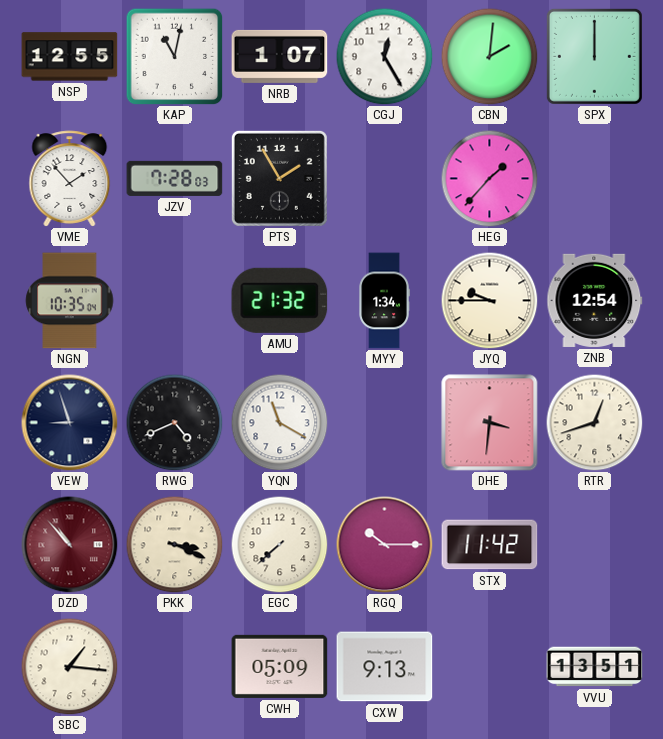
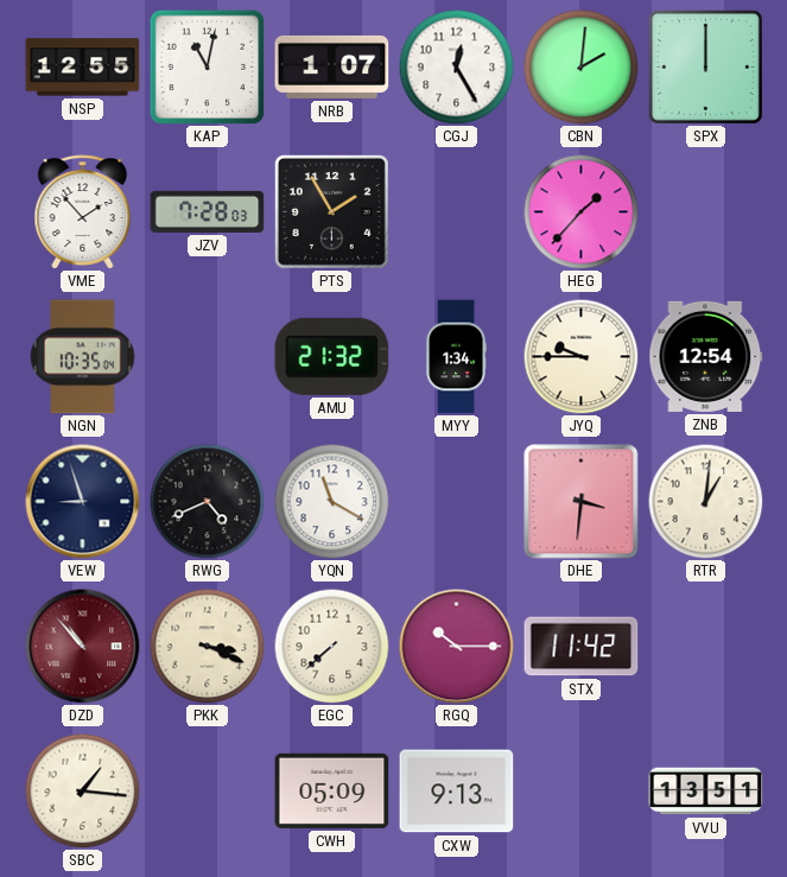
RTR: 12:42 -> 1:01
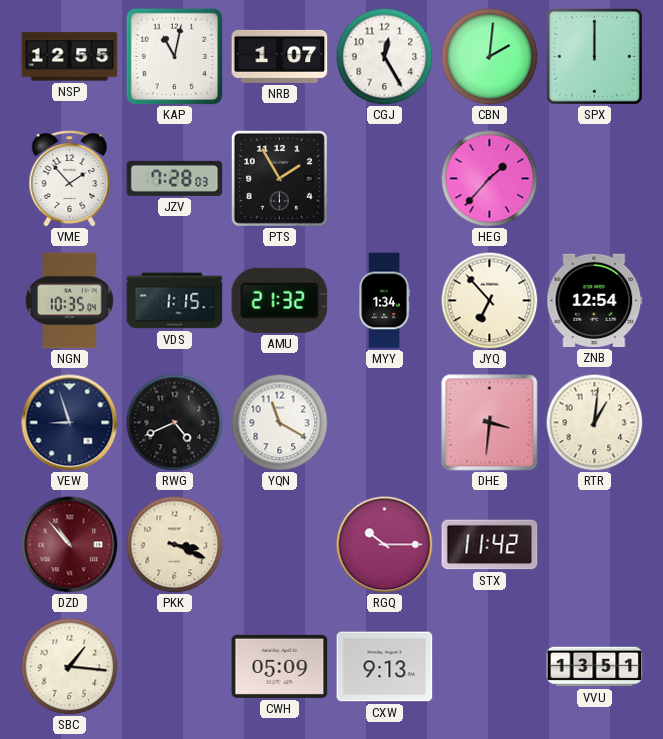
VDS: none -> 1:15
JYQ: 9:45 -> 6:53
EGC: 7:38 -> none
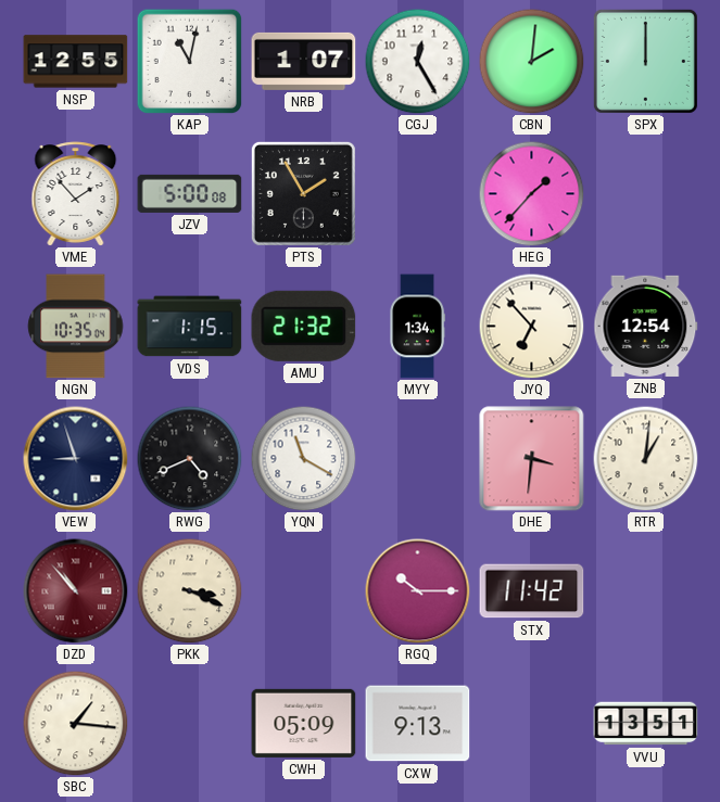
JZV: 7:28 -> 5:00
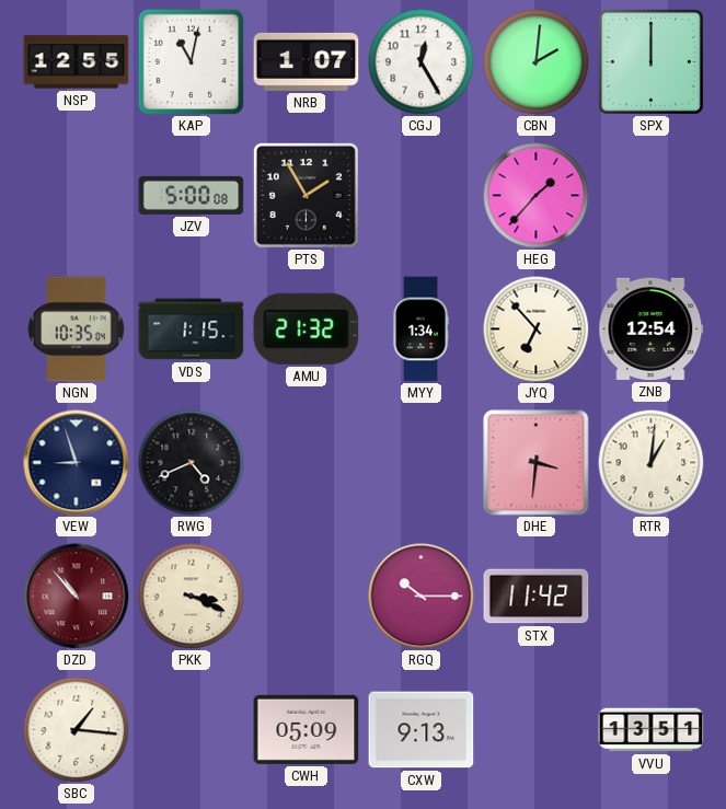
VME: 1:53 -> none
YQN: 11:20 -> none
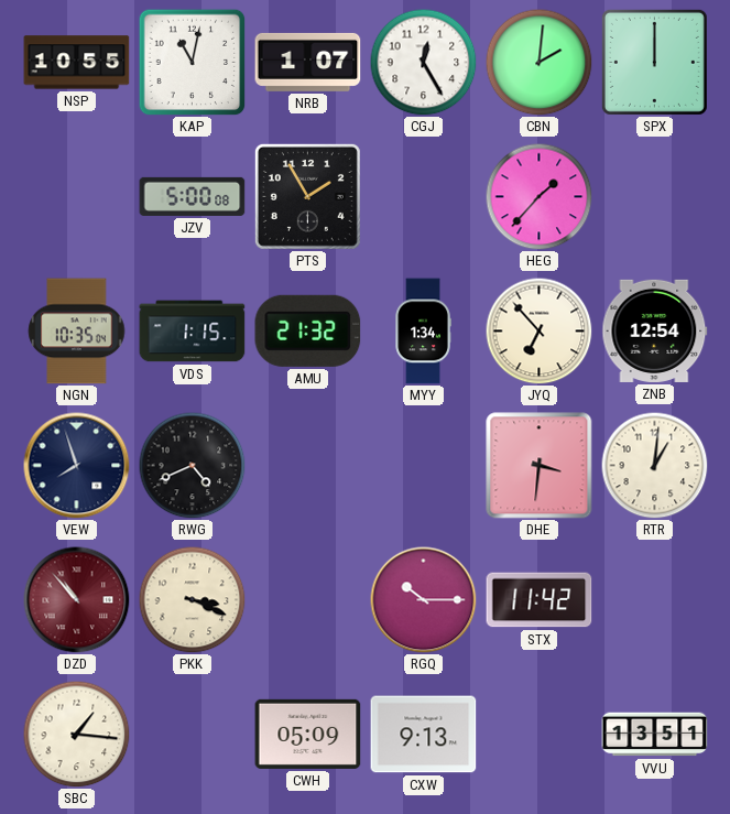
NSP: 12:55 -> 10:55
VEW: 8:57 -> 7:57
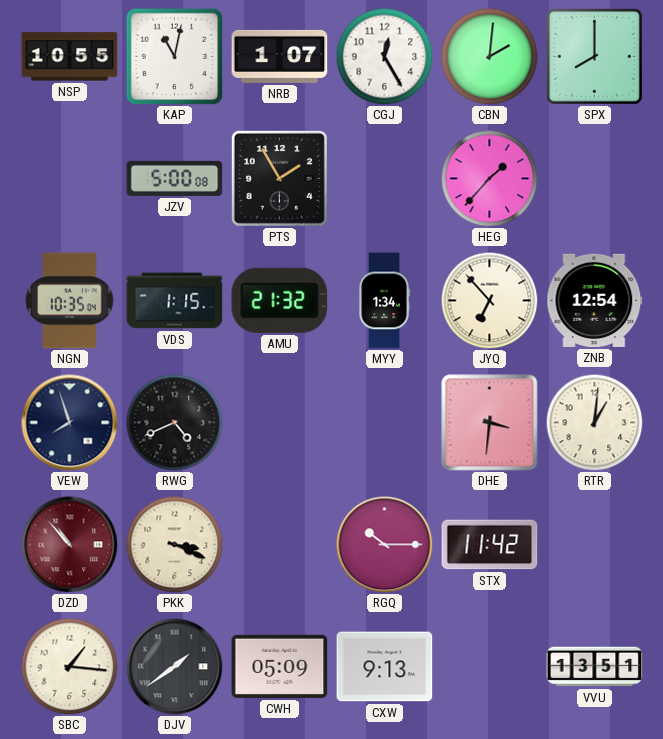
SPX: 12:00 -> 8:00
DJV: none -> 1:39
